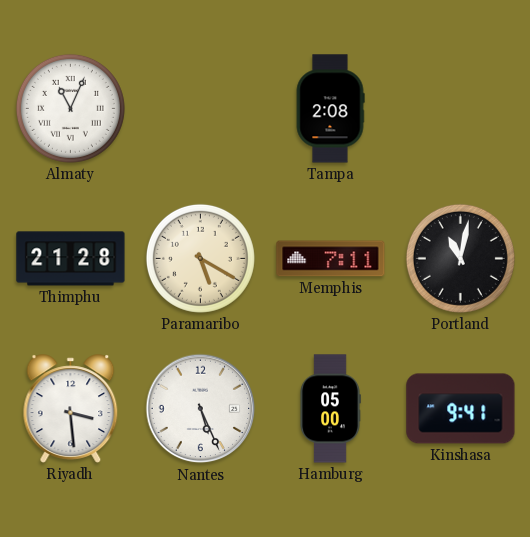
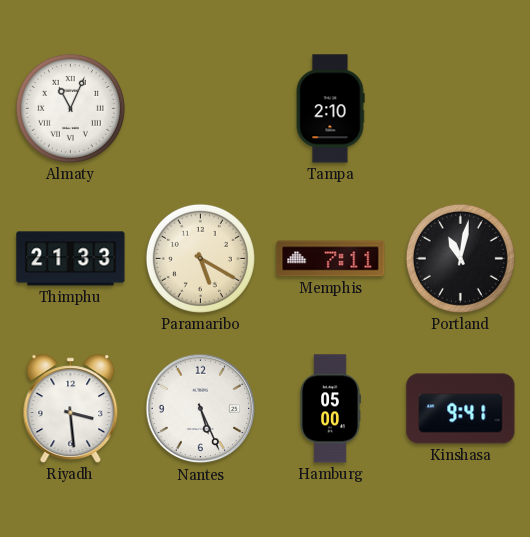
Tampa: 2:08 -> 2:10
Thimphu: 21:28 -> 21:33
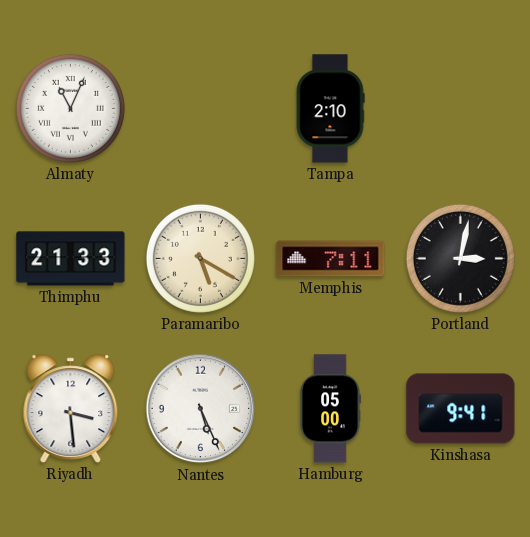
Portland: 11:02 -> 3:02
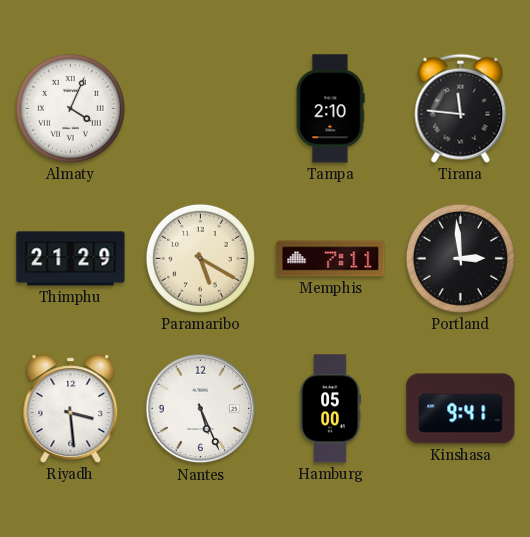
Almaty: 11:04 -> 4:04
Tirana: none -> 11:46
Thimphu: 21:33 -> 21:29
Portland: 3:02 -> 2:59
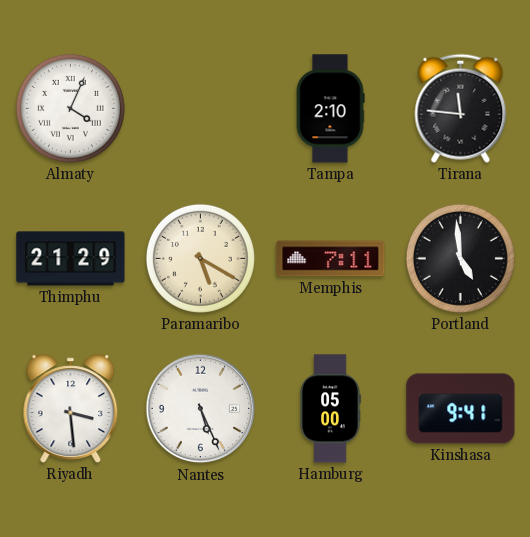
Portland: 2:59 -> 4:59
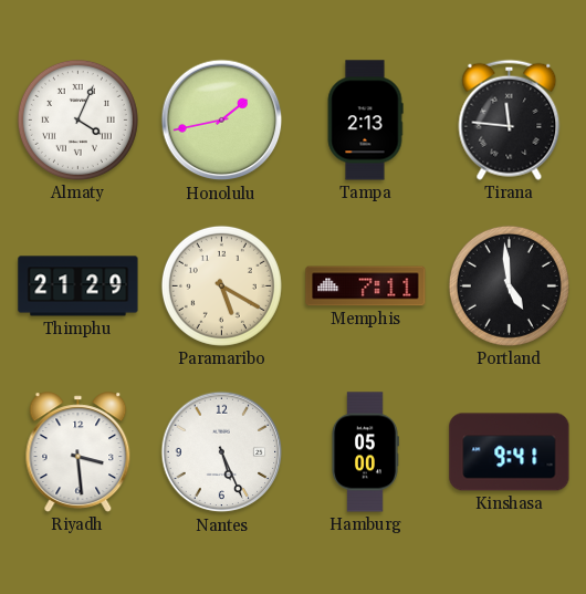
Honolulu: none -> 1:43
Tampa: 2:10 -> 2:13
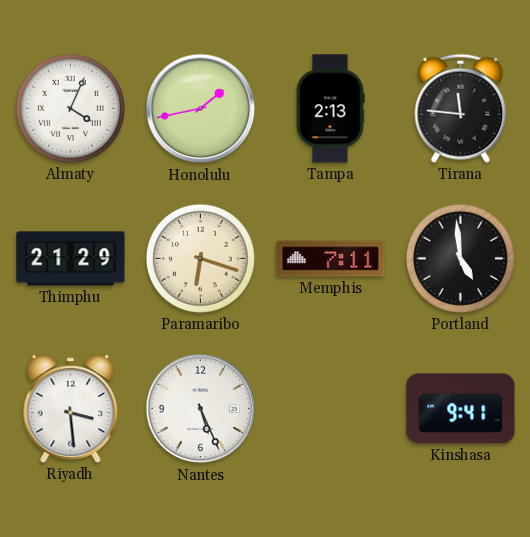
Paramaribo: 5:20 -> 6:18
Hamburg: 05:00 -> none
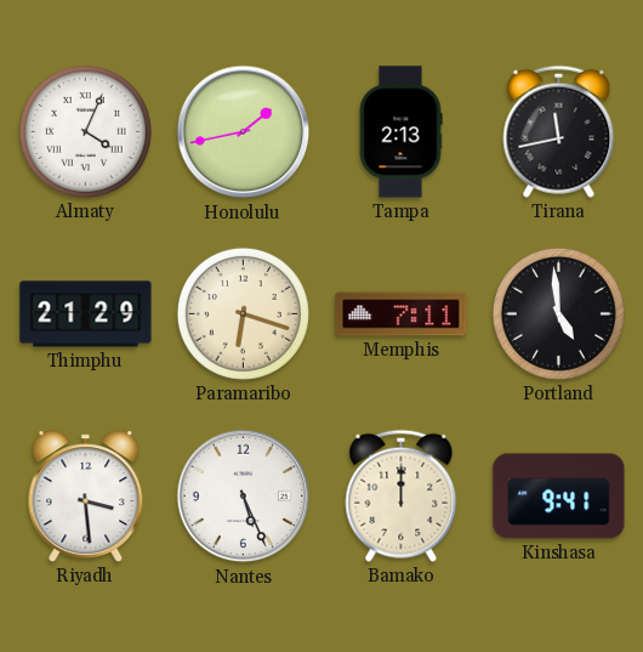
Tirana: 11:46 -> 11:43
Bamako: none -> 12:00
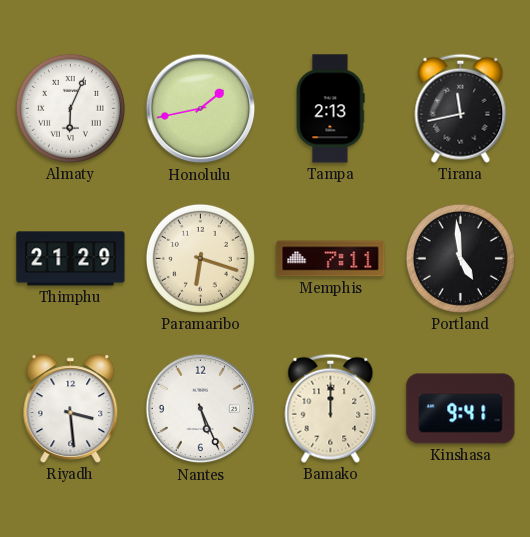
Almaty: 4:04 -> 6:04
